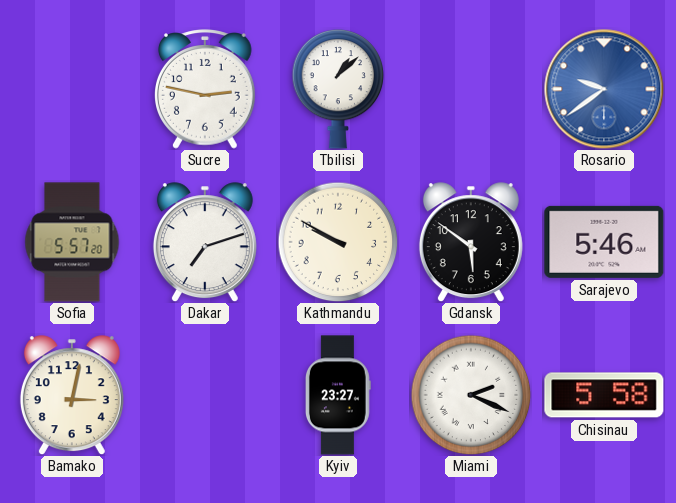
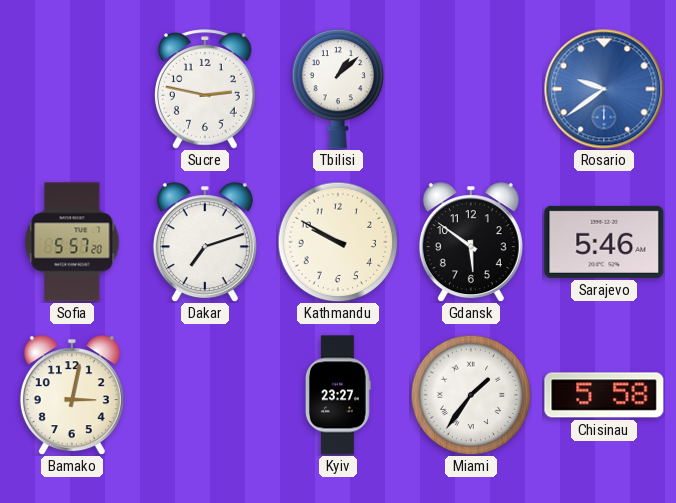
Miami: 2:19 -> 1:36
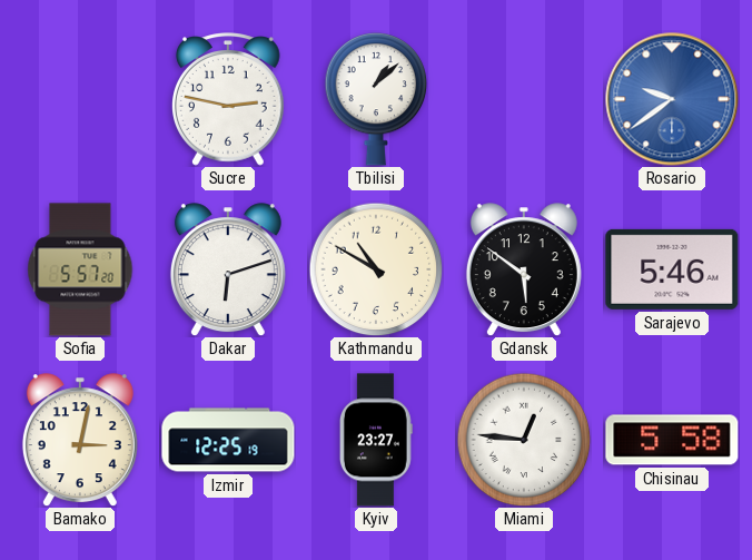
Dakar: 7:12 -> 6:12
Kathmandu: 9:50 -> 10:50
Izmir: none -> 12:25
Miami: 1:36 -> 12:46
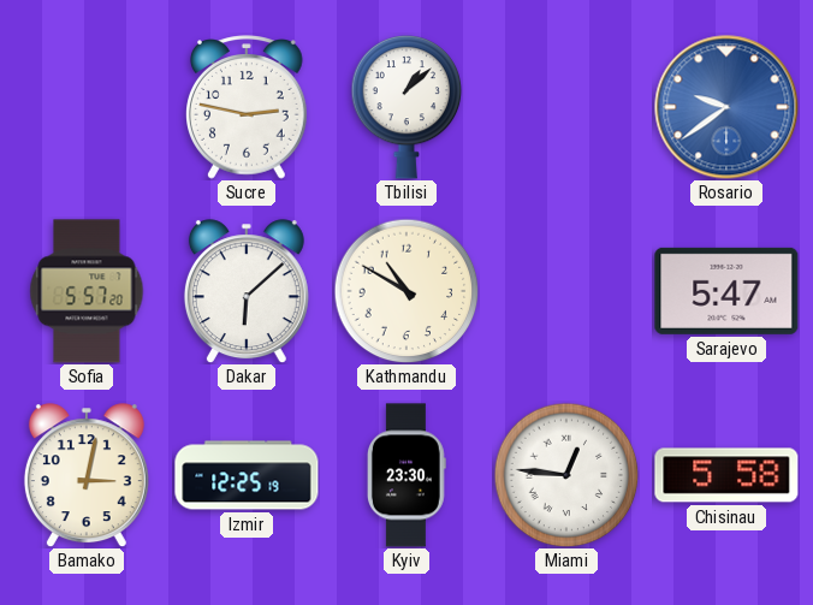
Dakar: 6:12 -> 6:08
Gdansk: 5:51 -> none
Sarajevo: 5:46 -> 5:47
Kyiv: 23:27 -> 23:30
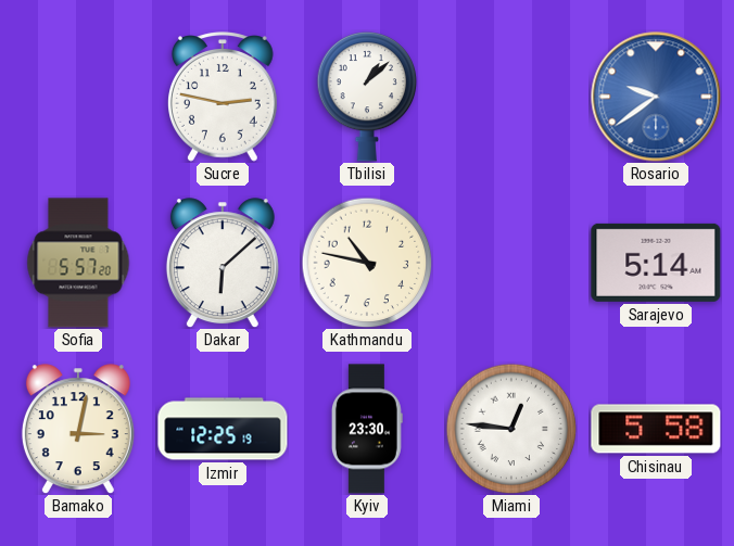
Kathmandu: 10:50 -> 10:47
Sarajevo: 5:47 -> 5:14
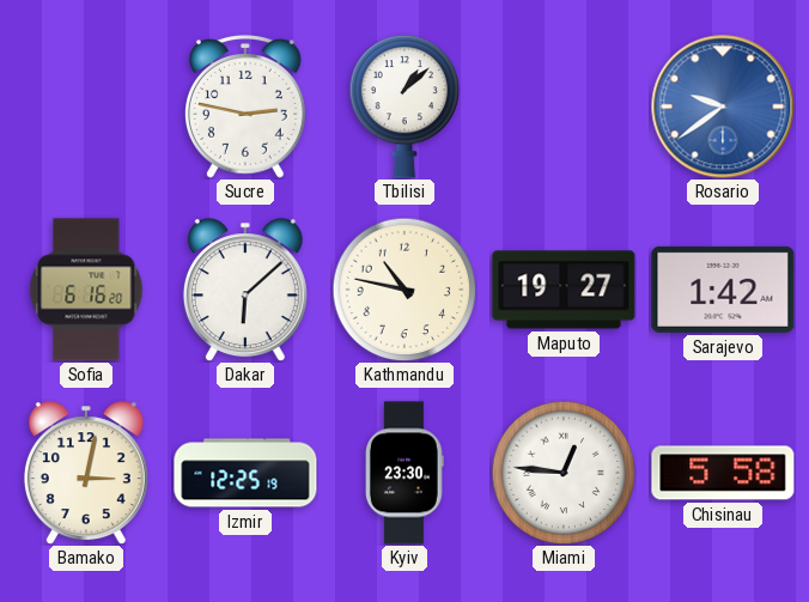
Sofia: 5:57 -> 6:16
Maputo: none -> 19:27
Sarajevo: 5:14 -> 1:42
